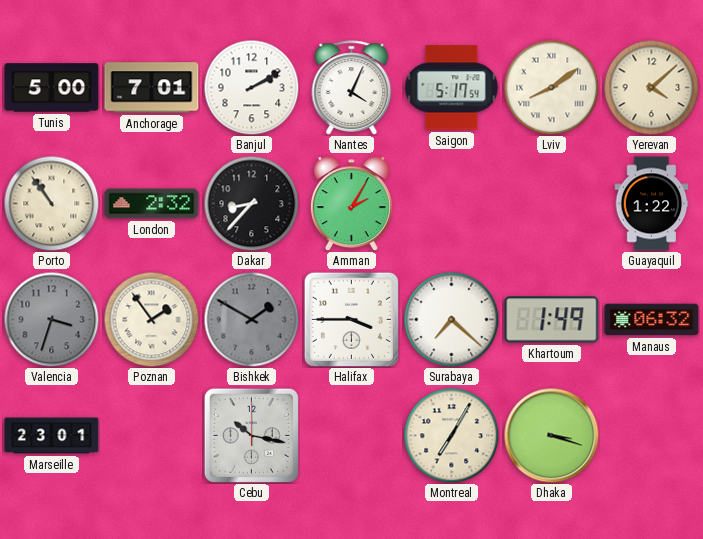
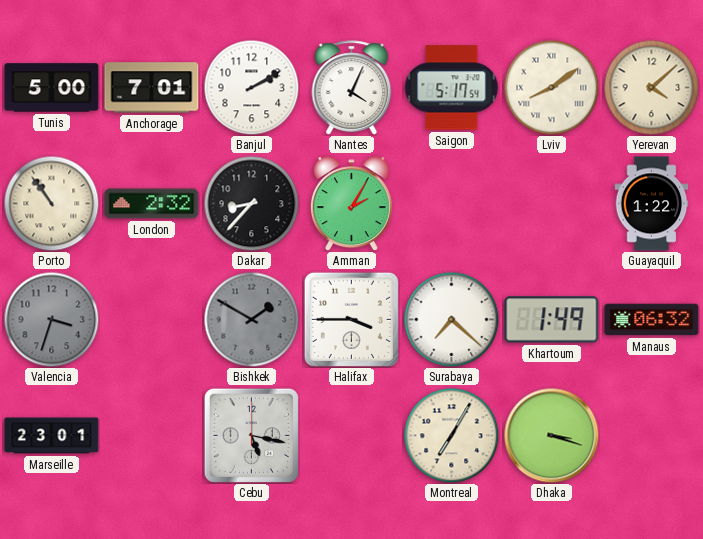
Poznan: 1:54 -> none
Cebu: 10:17 -> 5:17
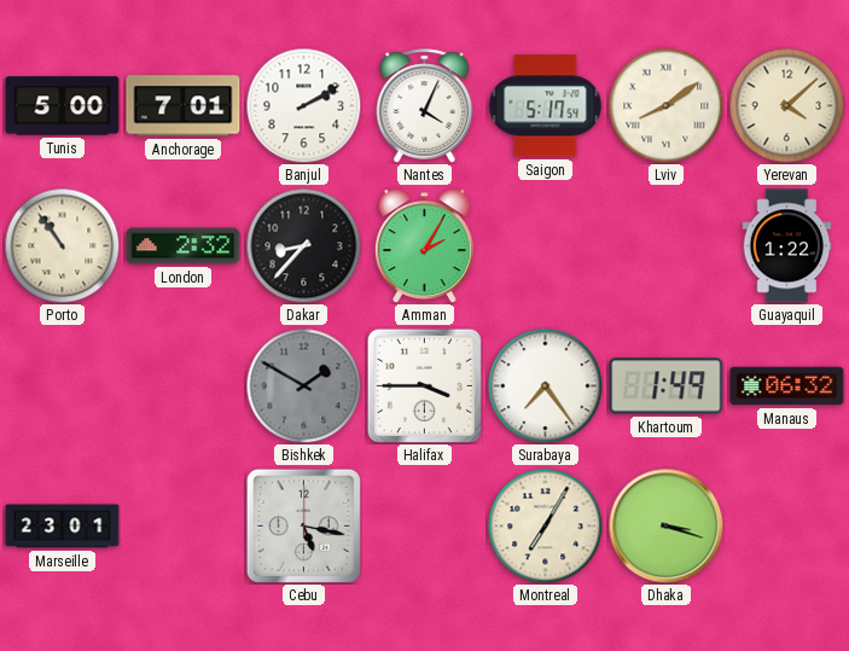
Valencia: 3:33 -> none
Surabaya: 7:22 -> 7:24
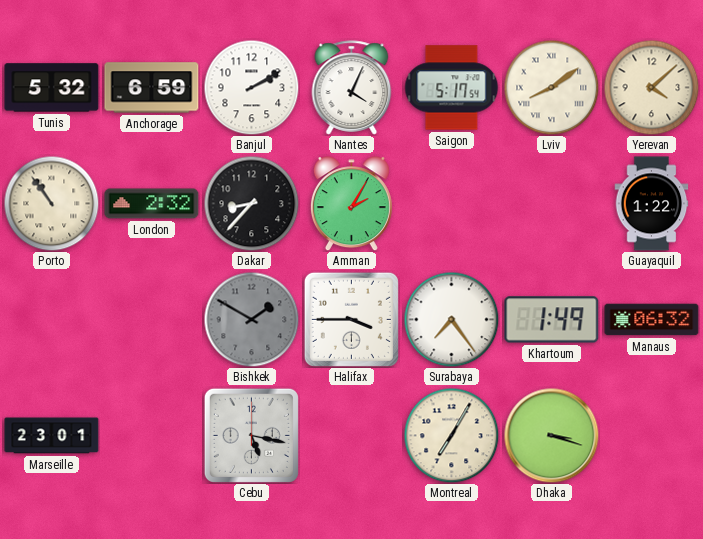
Tunis: 5:00 -> 5:32
Anchorage: 7:01 -> 6:59
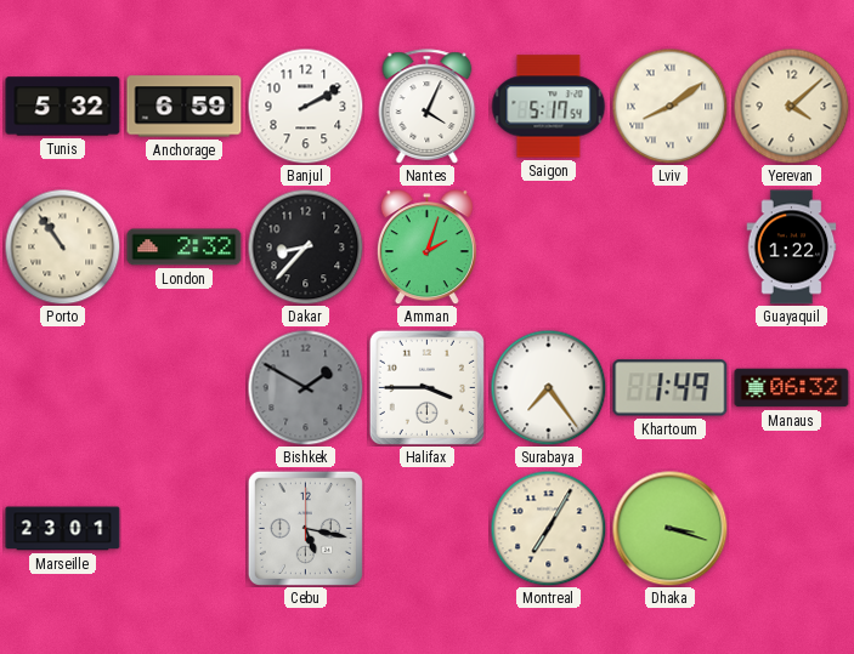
Amman: 2:05 -> 2:03
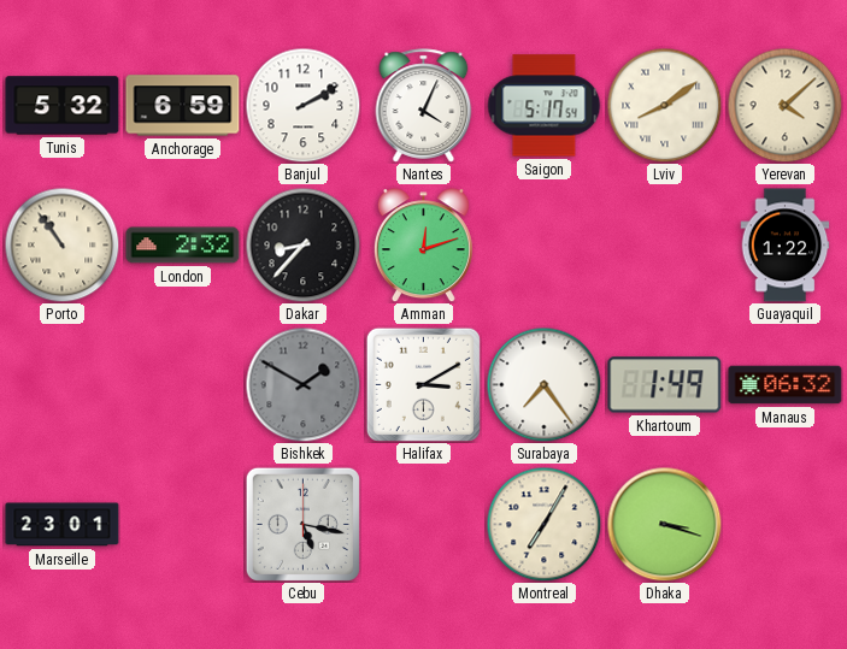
Amman: 2:03 -> 12:12
Halifax: 3:45 -> 3:10
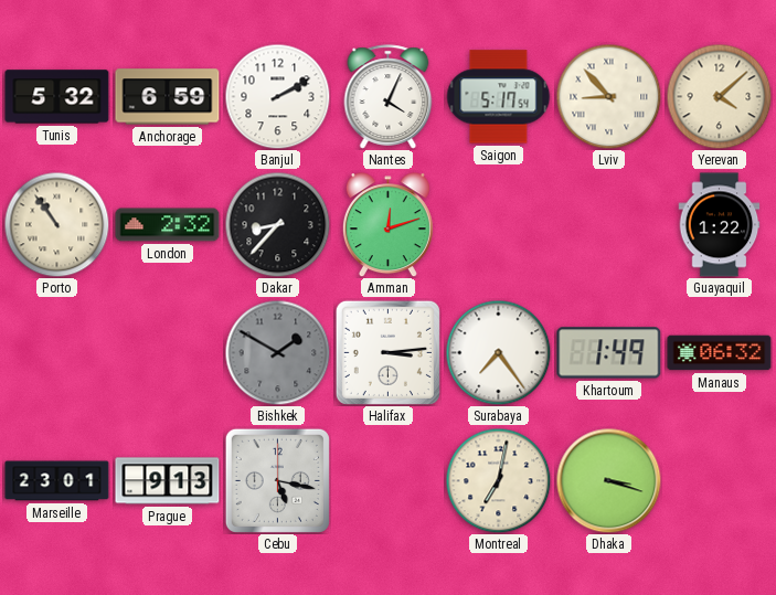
Lviv: 8:09 -> 8:53
Halifax: 3:10 -> 3:14
Prague: none -> 9:13
Montreal: 7:05 -> 7:02
